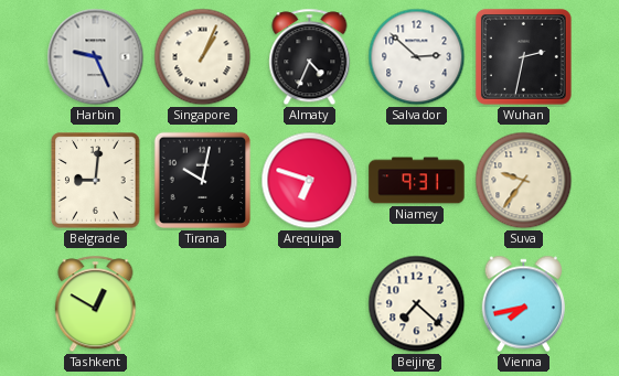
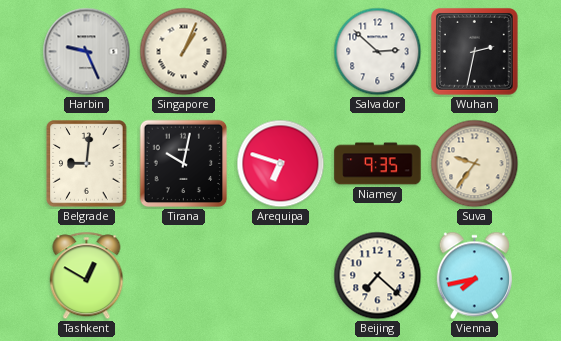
Almaty: 4:34 -> none
Niamey: 9:31 -> 9:35
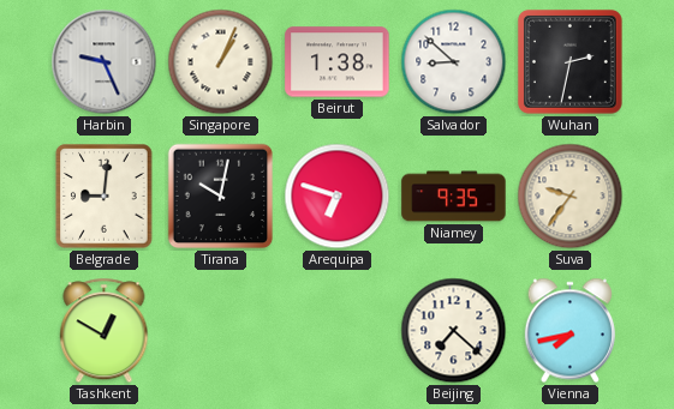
Beirut: none -> 1:38
Salvador: 2:52 -> 8:52
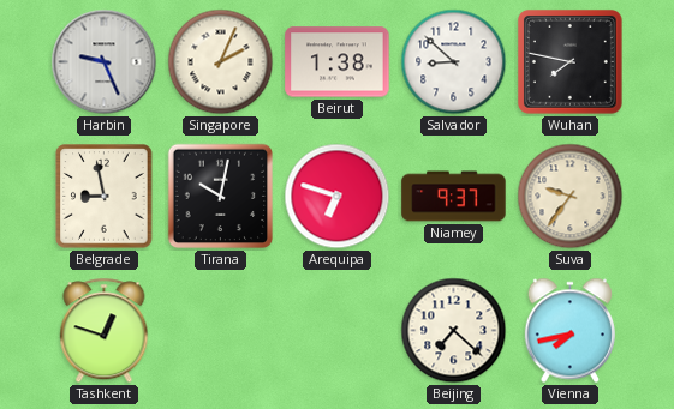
Singapore: 1:04 -> 2:04
Wuhan: 2:32 -> 7:47
Belgrade: 9:01 -> 8:58
Niamey: 9:35 -> 9:37
Tashkent: 12:50 -> 12:48
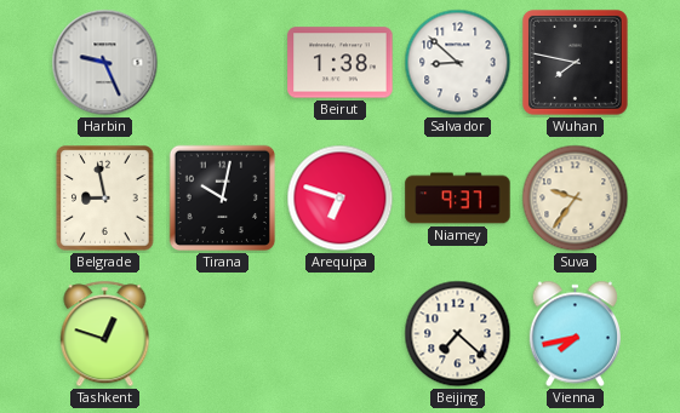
Singapore: 2:04 -> none
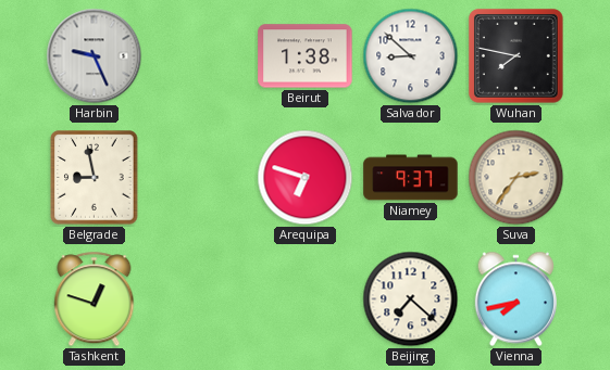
Tirana: 10:02 -> none
Suva: 9:36 -> 2:36
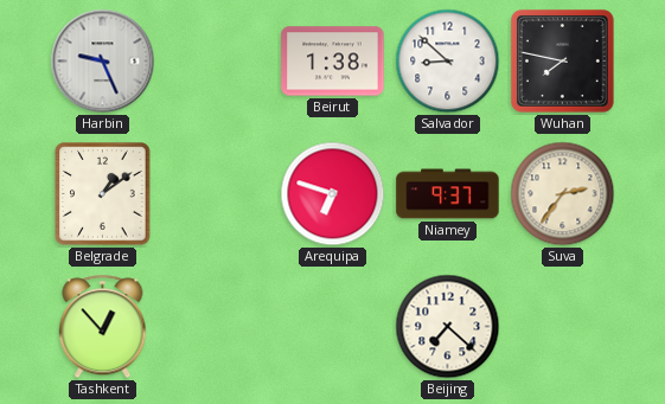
Belgrade: 8:58 -> 1:09
Tashkent: 12:48 -> 12:53
Vienna: 7:43 -> none
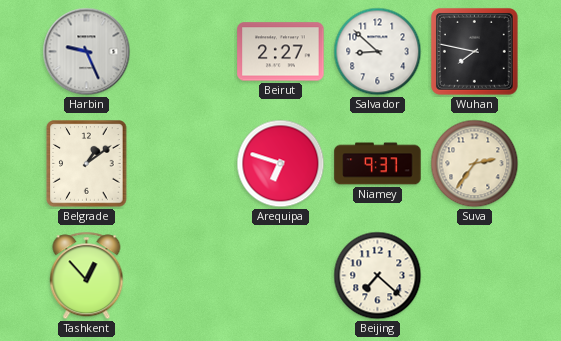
Beirut: 1:38 -> 2:27
